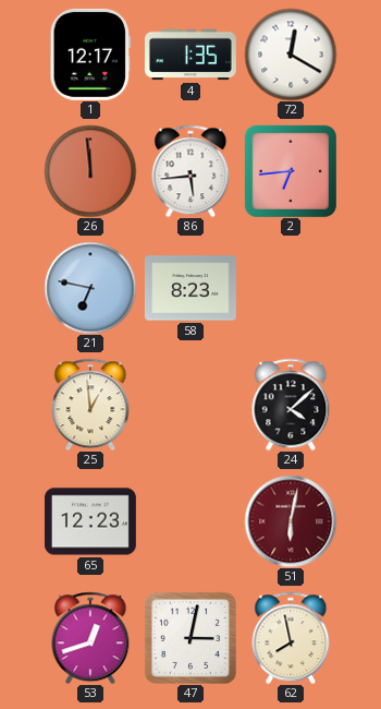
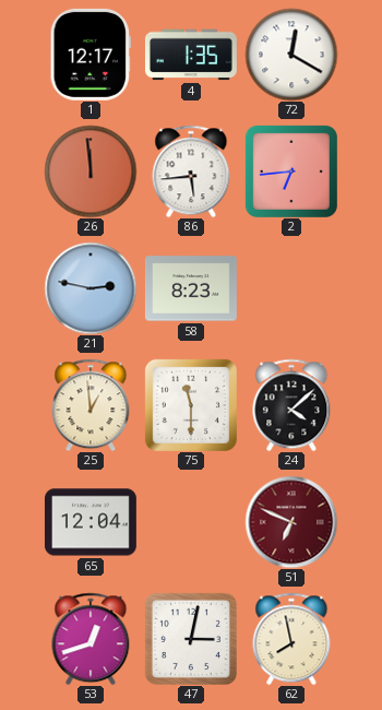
21: 6:47 -> 2:47
75: none -> 11:30
65: 12:23 -> 12:04
51: 6:02 -> 6:49
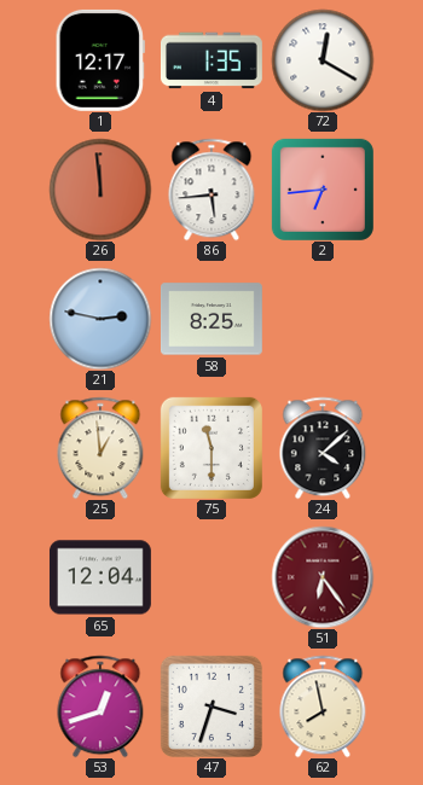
58: 8:23 -> 8:25
51: 6:49 -> 6:24
47: 3:02 -> 3:33
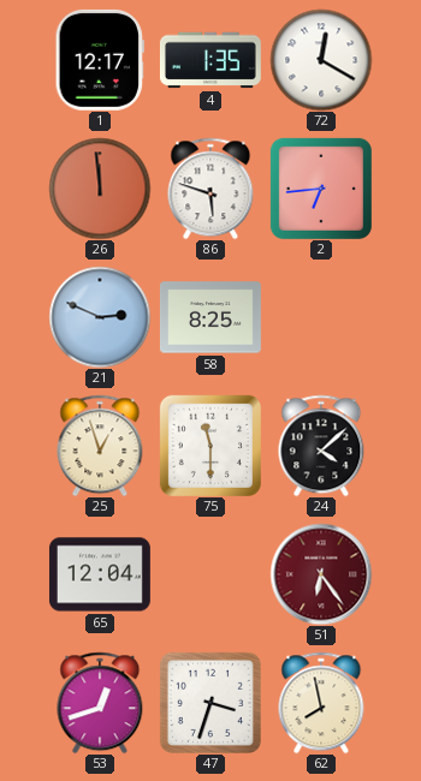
86: 5:44 -> 5:48
21: 2:47 -> 2:49
25: 12:59 -> 12:57
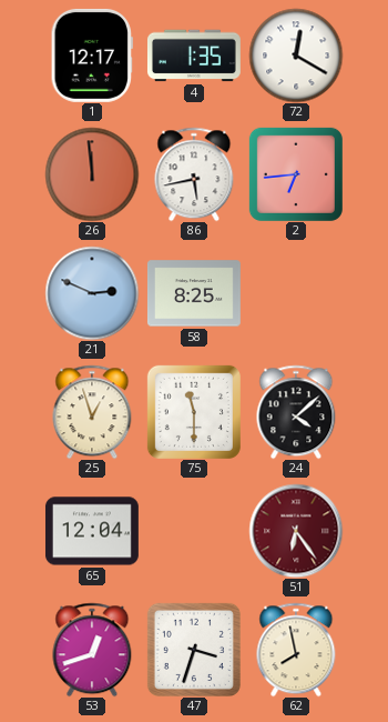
86: 5:48 -> 5:43
